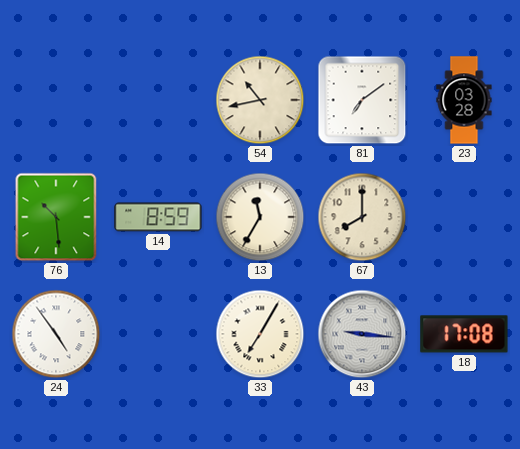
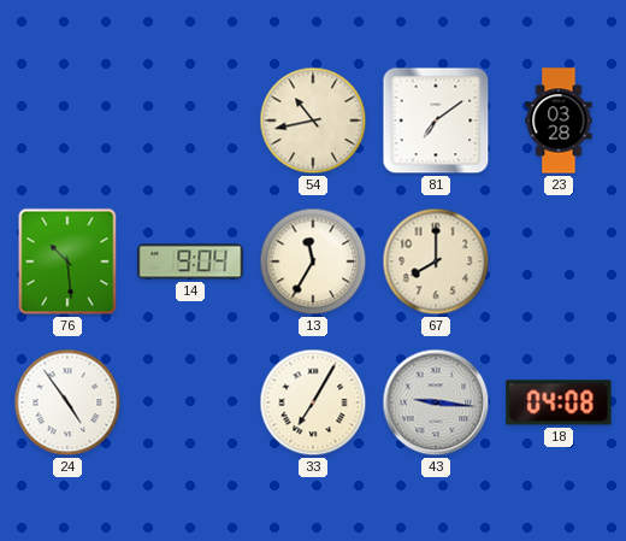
14: 8:59 -> 9:04
18: 17:08 -> 04:08
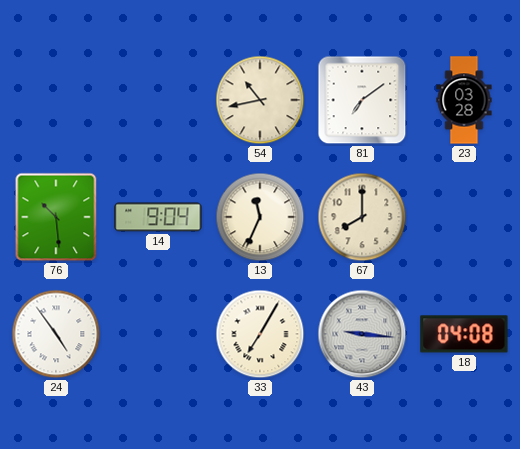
13: 11:35 -> 11:34
